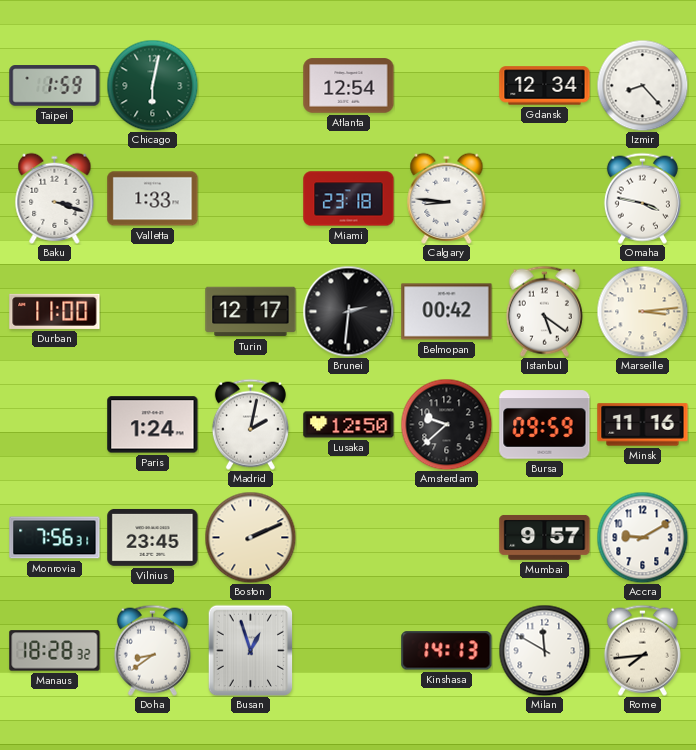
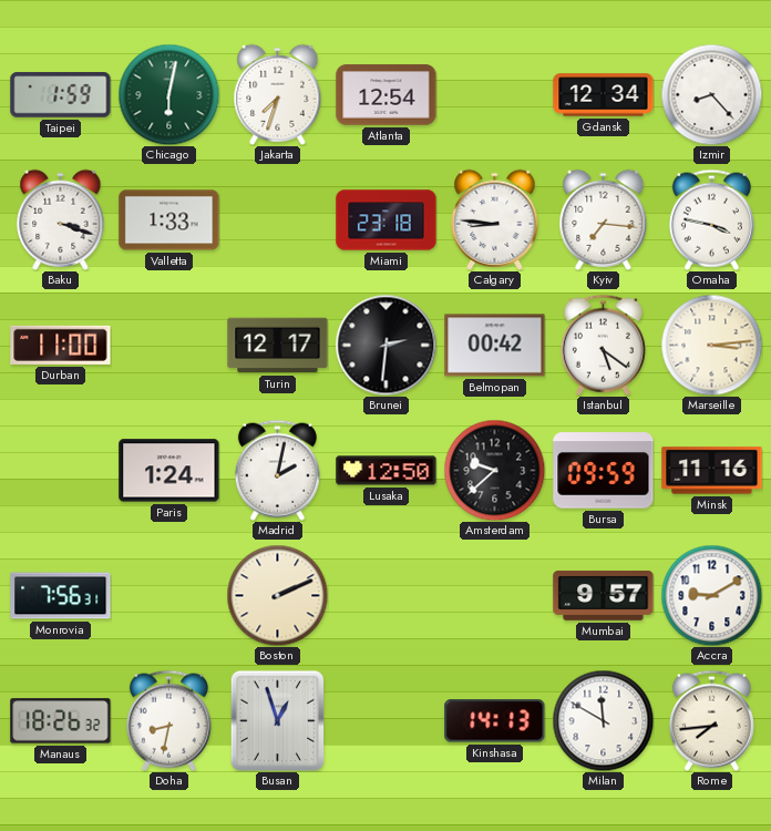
Jakarta: none -> 7:33
Kyiv: none -> 7:16
Vilnius: 23:45 -> none
Manaus: 18:28 -> 18:26
Doha: 8:39 -> 8:32
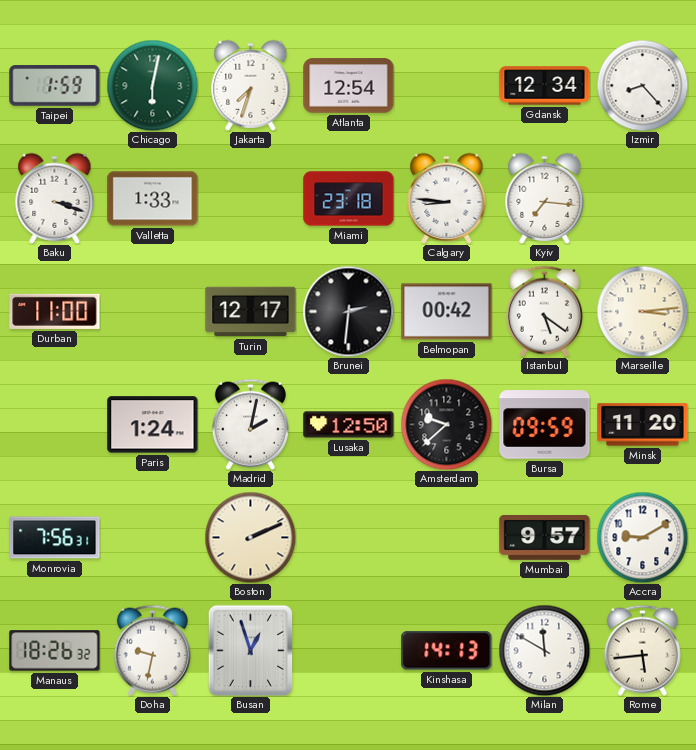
Omaha: 3:47 -> none
Minsk: 11:16 -> 11:20
Doha: 8:32 -> 9:32
Rome: 7:44 -> 5:44
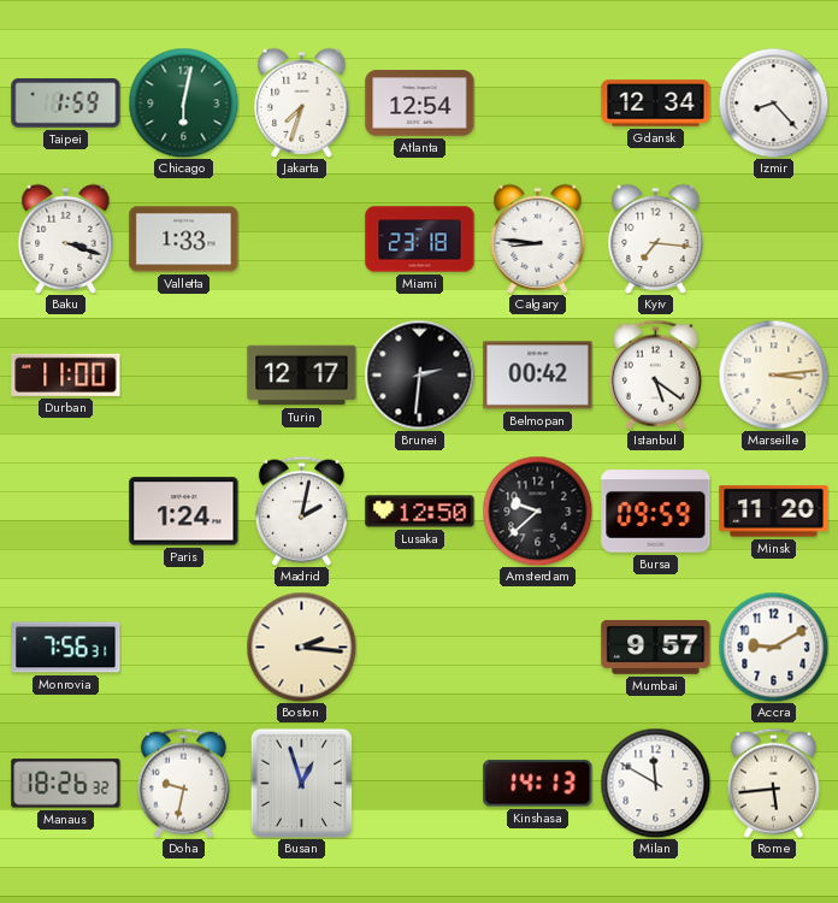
Boston: 2:11 -> 2:16
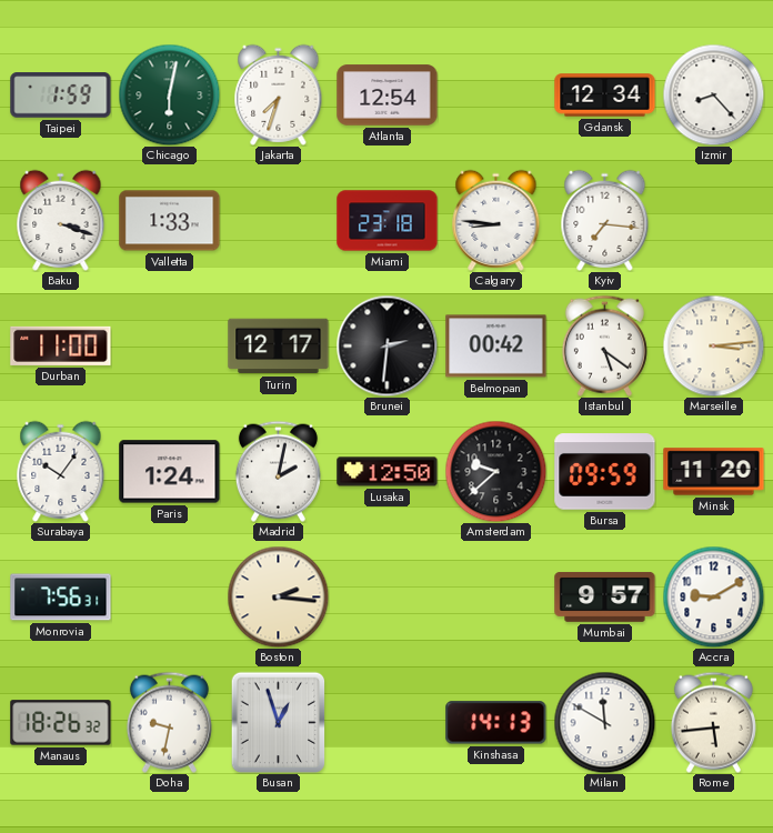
Surabaya: none -> 10:06
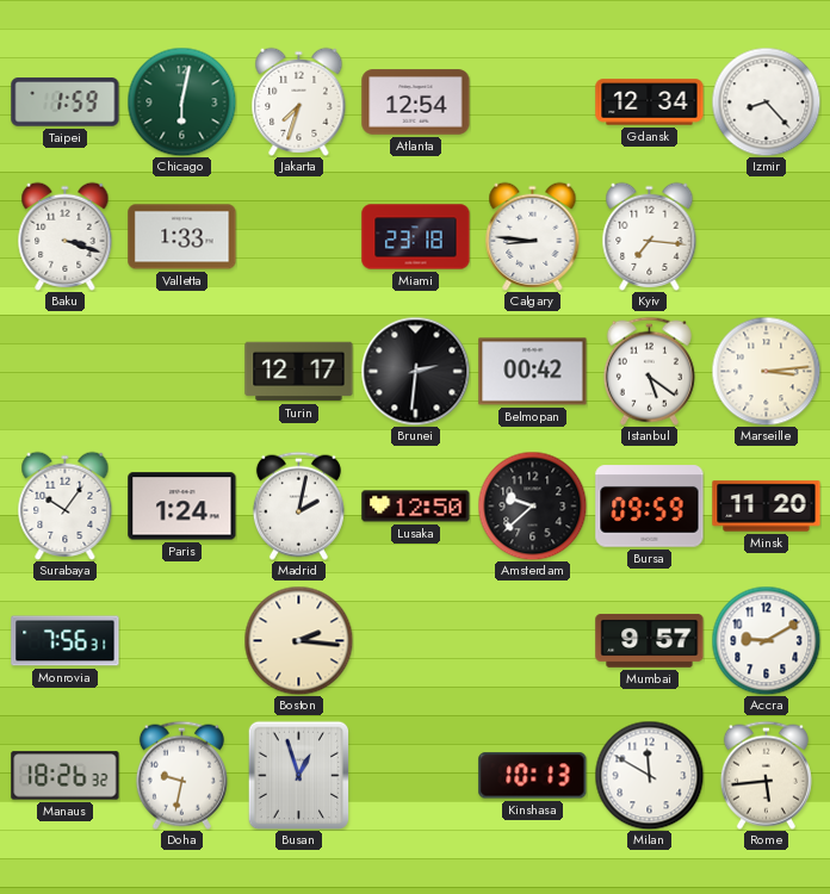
Durban: 11:00 -> none
Kinshasa: 14:13 -> 10:13
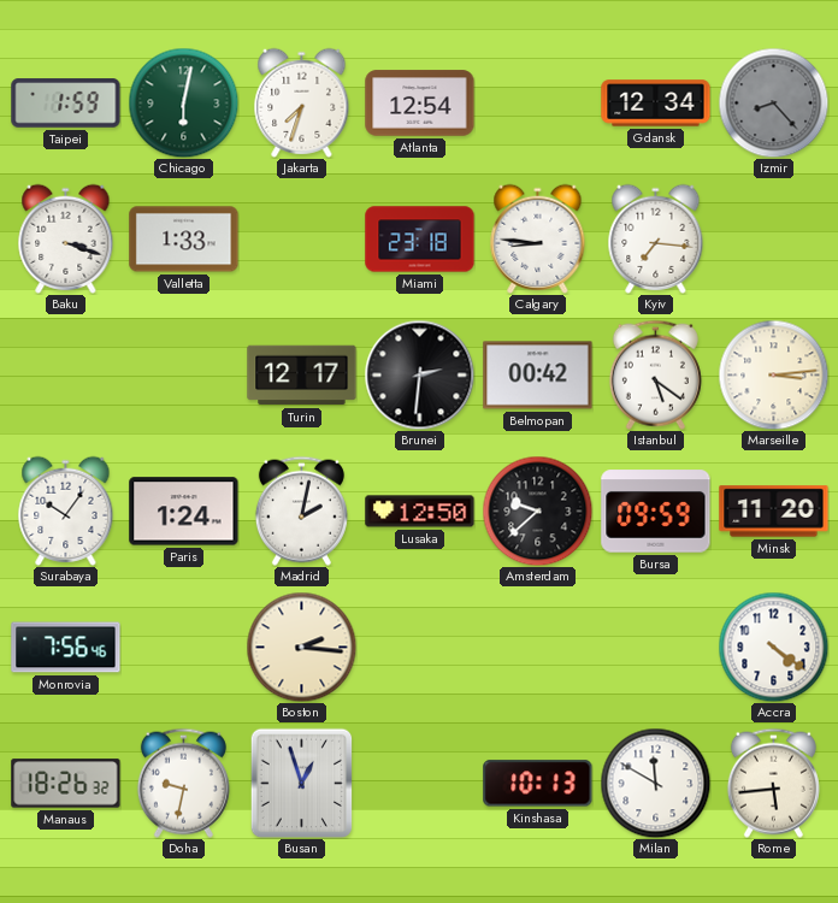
Izmir dial: white -> grey
Monrovia: 7:56:31 -> 7:56:46
Mumbai: 9:57 -> none
Accra: 9:10 -> 4:21
